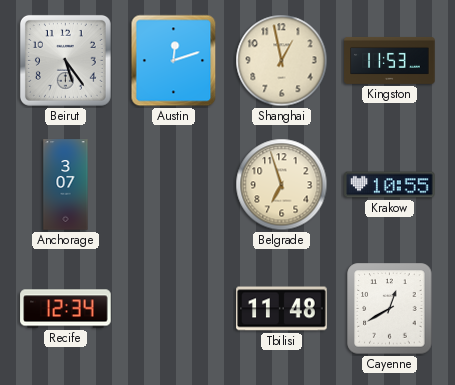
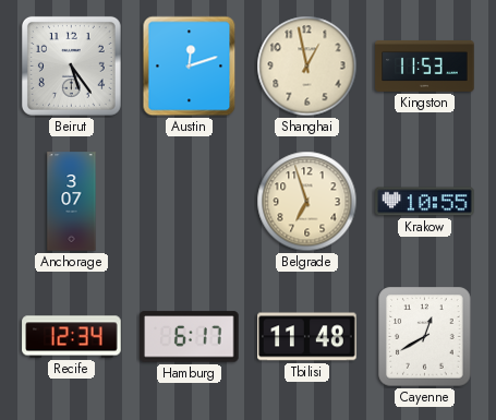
Hamburg: none -> 6:17
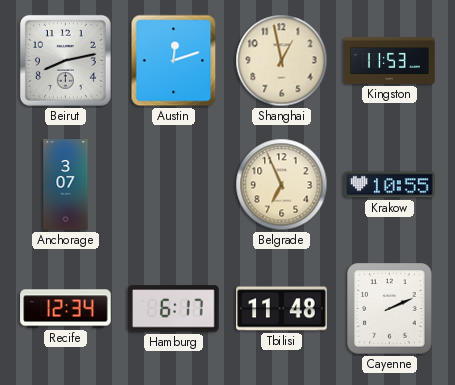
Beirut: 5:24 -> 8:13
Belgrade: 6:57 -> 6:56
Cayenne: 12:40 -> 2:11
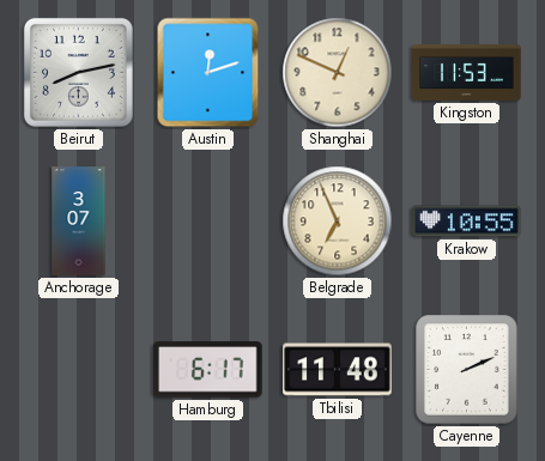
Shanghai: 12:58 -> 12:49
Recife: 12:34 -> none
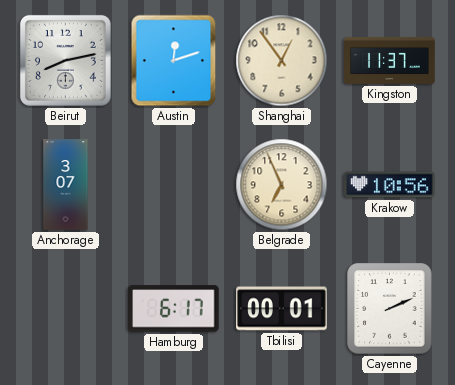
Shanghai: 12:49 -> 12:54
Kingston: 11:53 -> 11:37
Krakow: 10:55 -> 10:56
Tbilisi: 11:48 -> 00:01
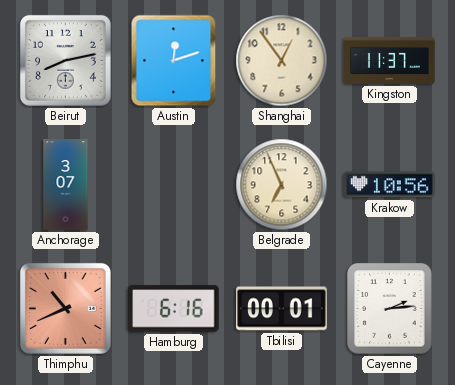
Thimphu: none -> 10:41
Hamburg: 6:17 -> 6:16
Cayenne: 2:11 -> 2:14
